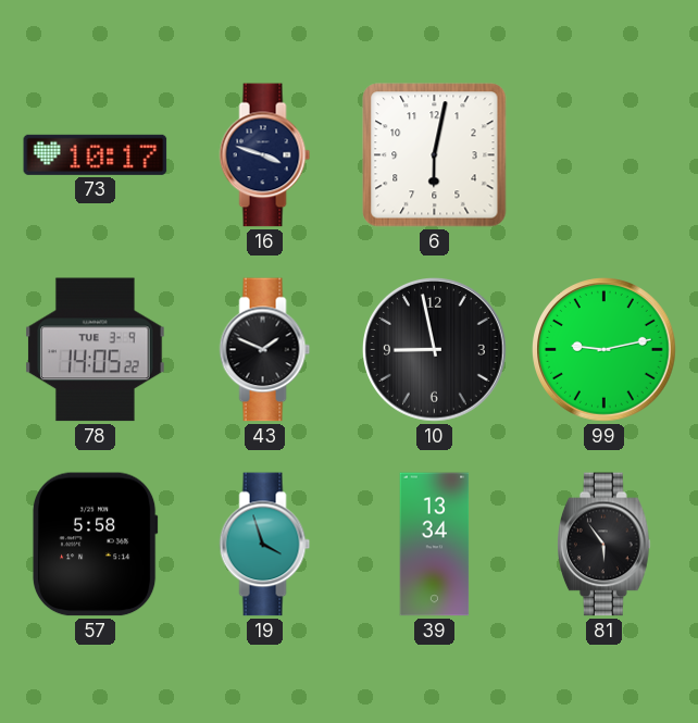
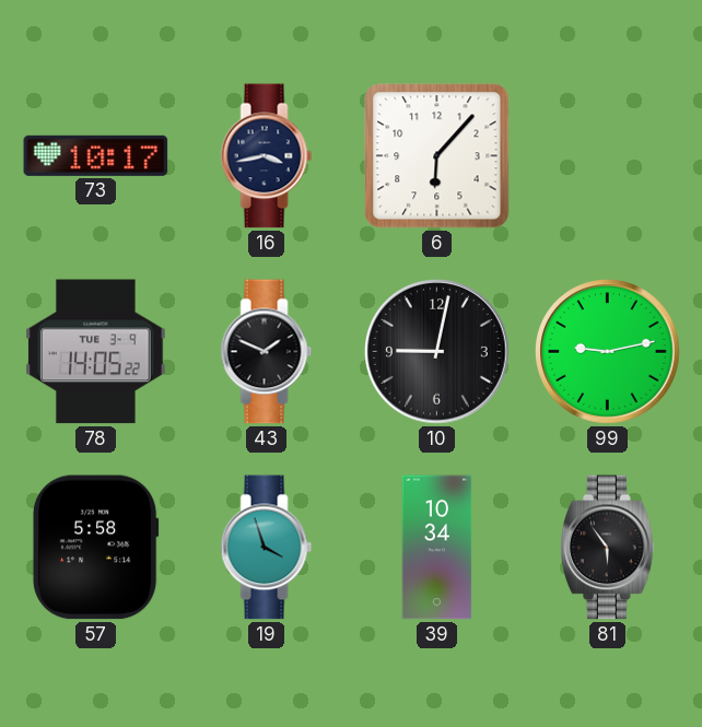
16: 3:48 -> 3:43
6: 6:02 -> 6:07
10: 8:58 -> 9:02
39: 13:34 -> 10:34
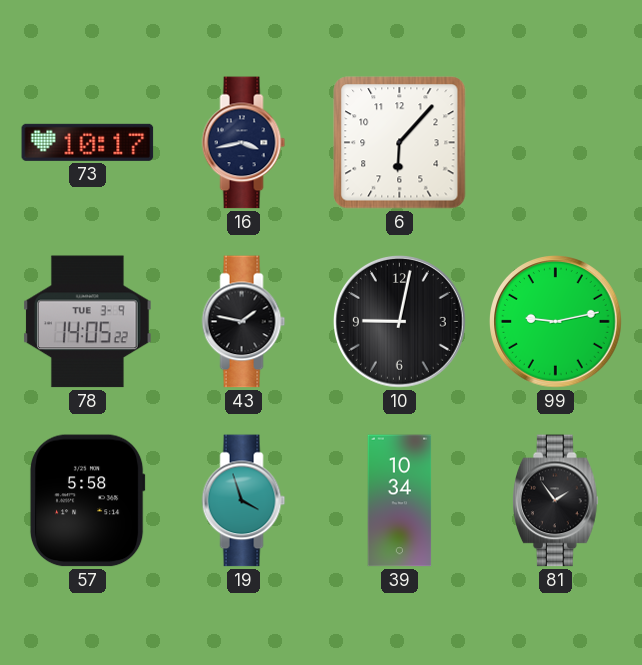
43: 1:49 -> 1:47
81: 5:54 -> 1:54
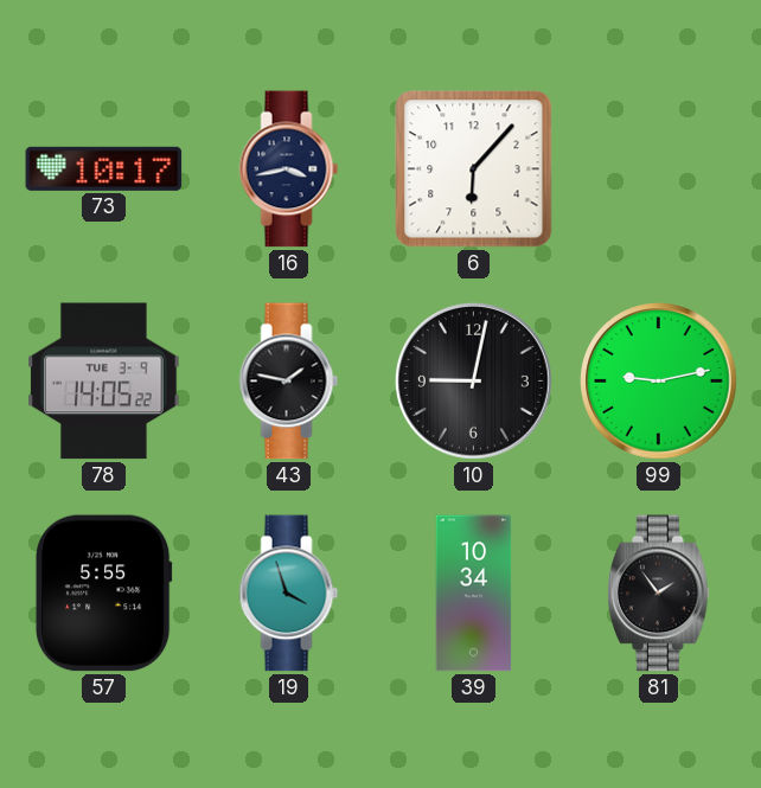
57: 5:58 -> 5:55
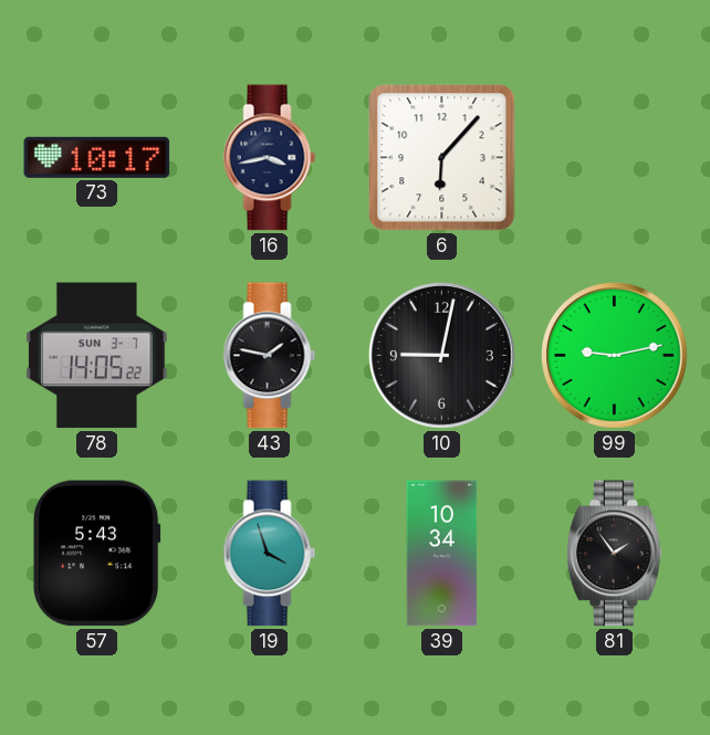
78 date: TUE 3-9 -> SUN 3-7
57: 5:55 -> 5:43
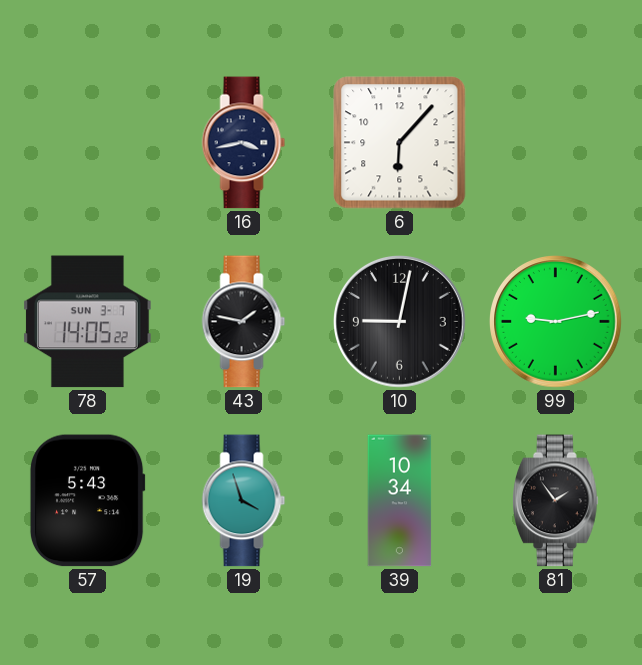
73: 10:17 -> none
